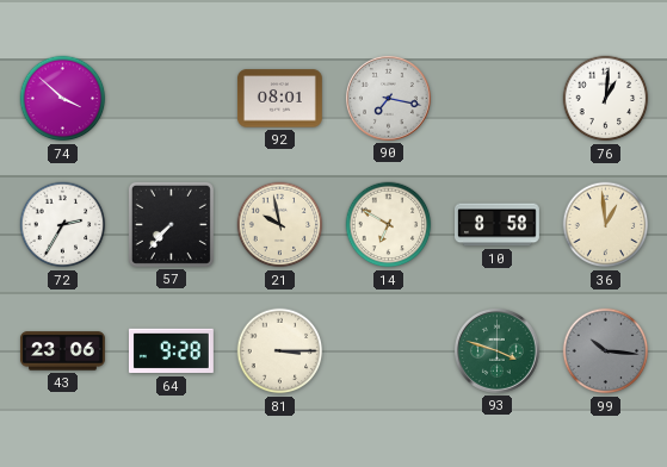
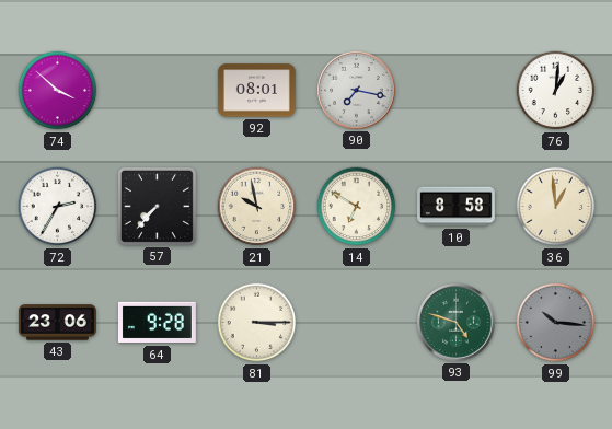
93: 3:48 -> 4:48
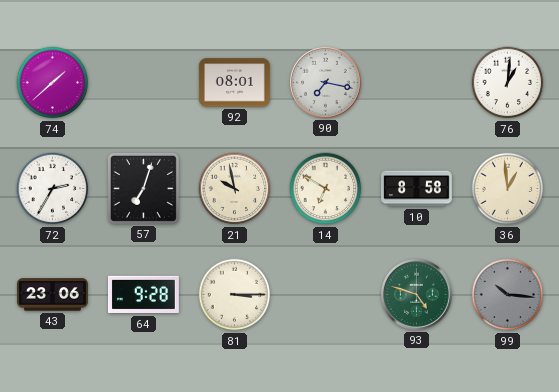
74: 3:52 -> 1:38
57: 7:37 -> 7:03
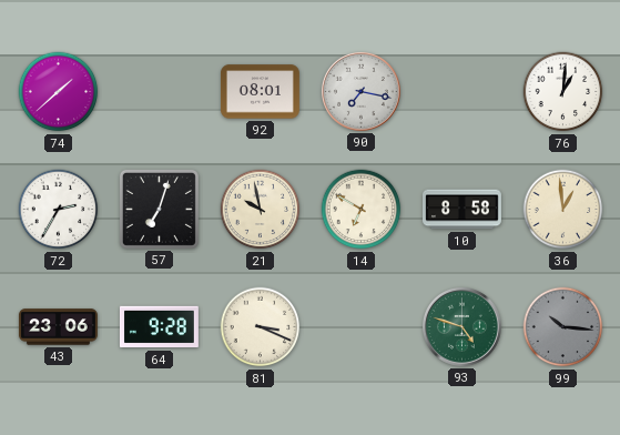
81: 3:15 -> 3:19
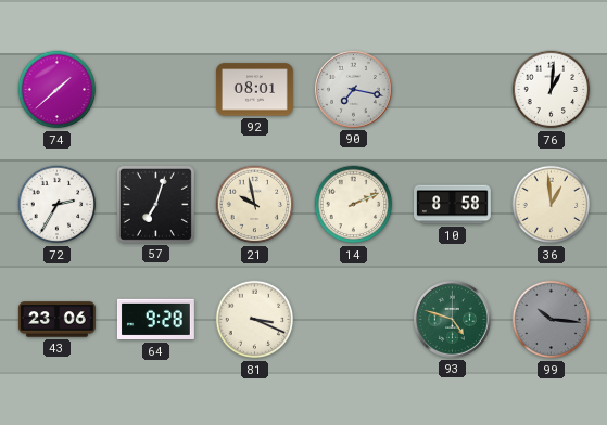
14: 6:50 -> 2:11
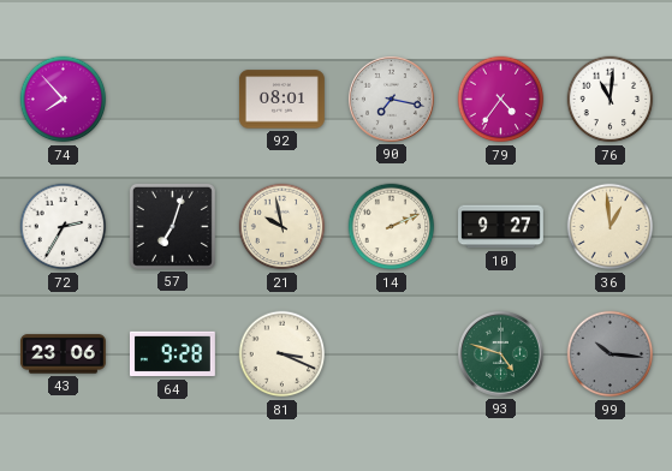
74: 1:38 -> 7:53
79: none -> 4:36
76: 1:01 -> 11:01
10: 8:58 -> 9:27
